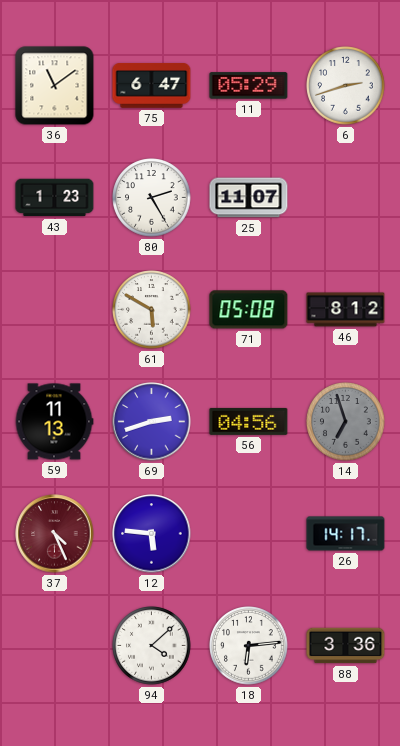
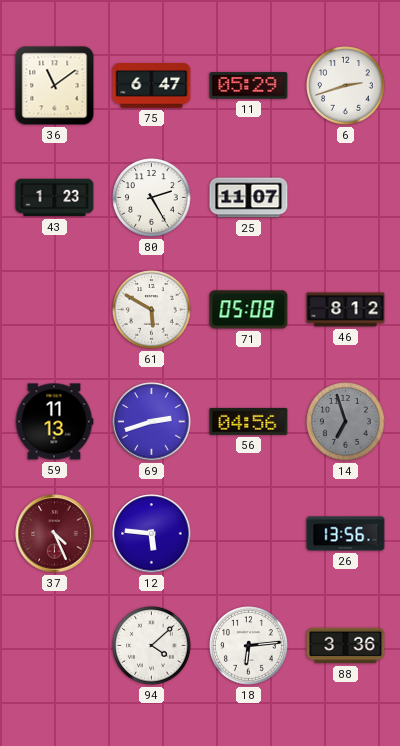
26: 14:17 -> 13:56
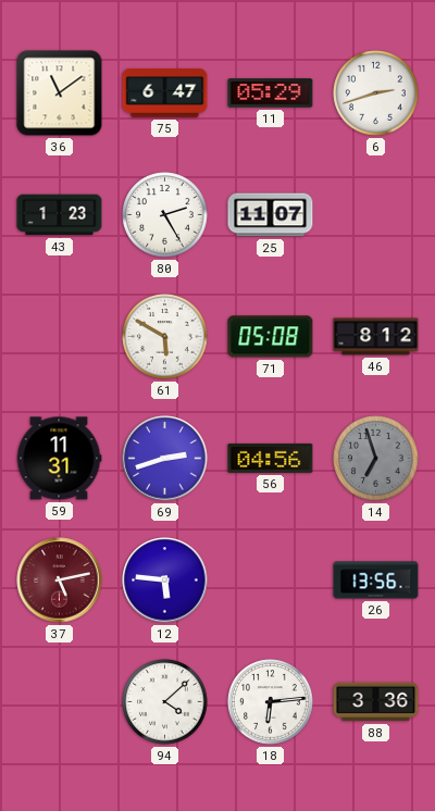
59: 11:13 -> 11:31
37: 4:26 -> 5:13
